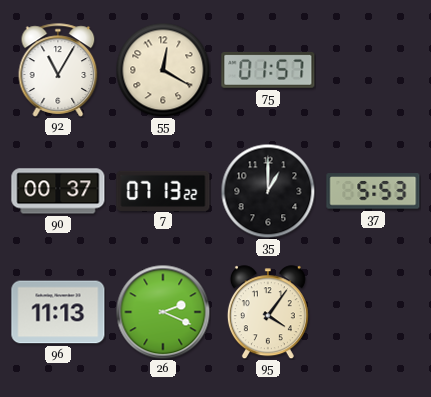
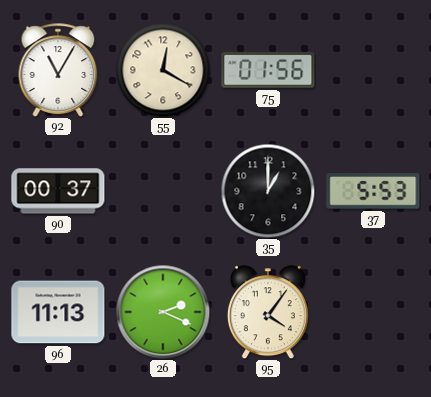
75: 01:57 -> 01:56
7: 07:13 -> none
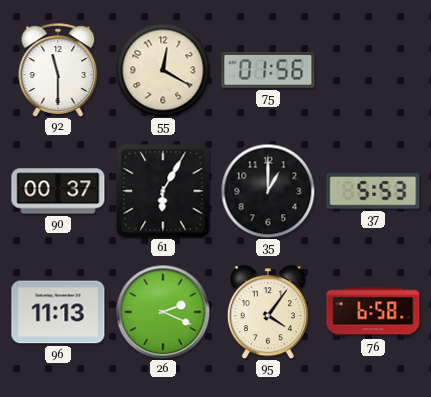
92: 11:05 -> 11:30
61: none -> 6:05
76: none -> 6:58
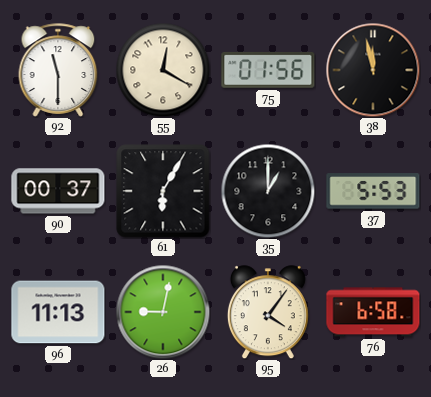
38: none -> 11:58
26: 2:19 -> 9:02
